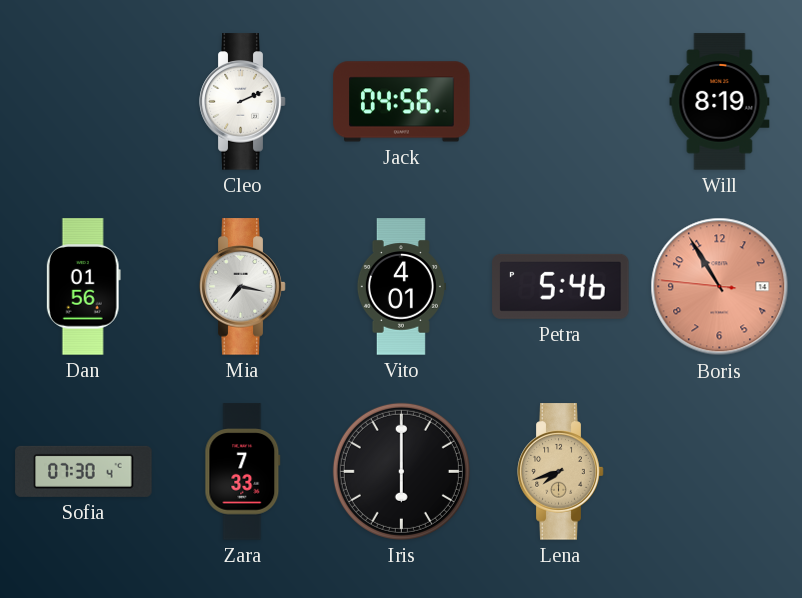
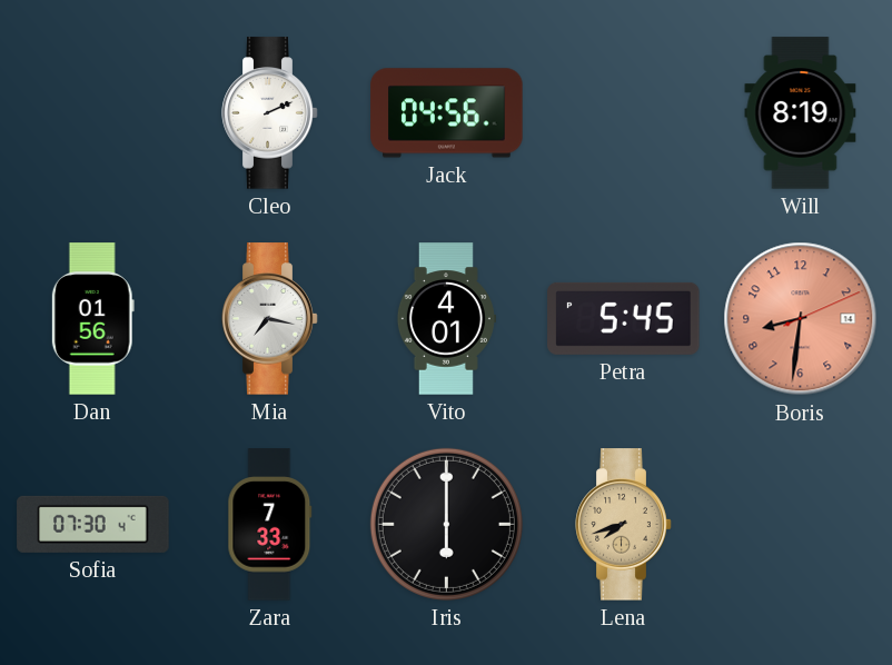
Petra: 5:46 -> 5:45
Boris: 10:54 -> 8:31
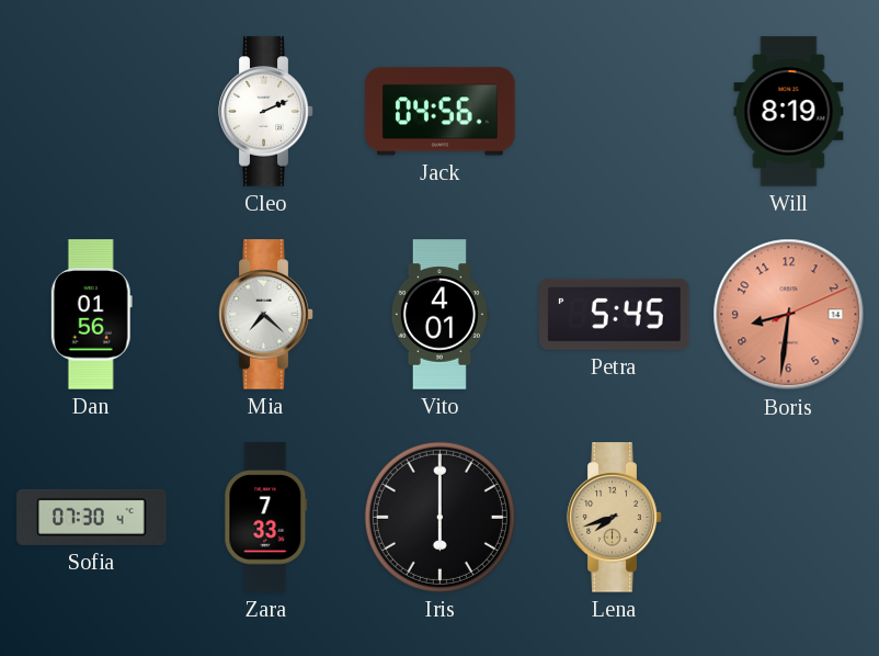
Mia: 7:17 -> 7:22
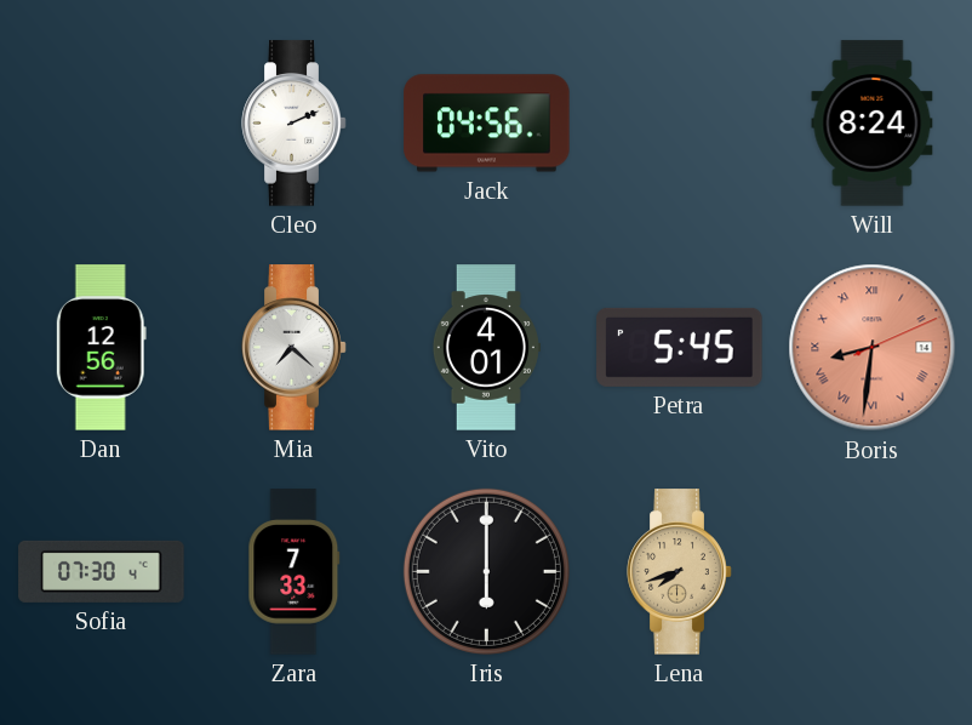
Will: 8:19 -> 8:24
Dan: 01:56 -> 12:56
Boris numerals: Arabic -> Roman
